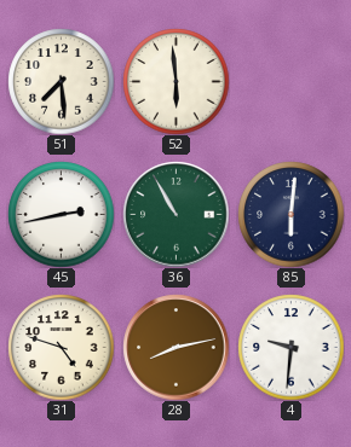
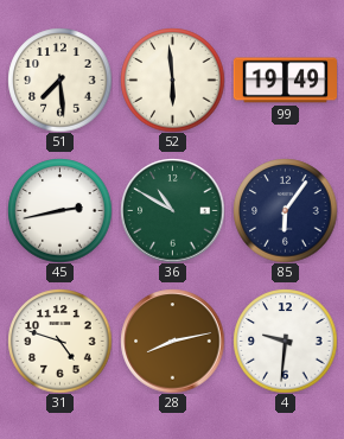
99: none -> 19:49
36: 10:55 -> 10:50
85: 6:01 -> 6:06
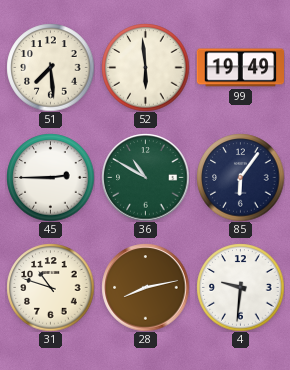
45: 2:43 -> 2:45
31: 4:48 -> 10:48
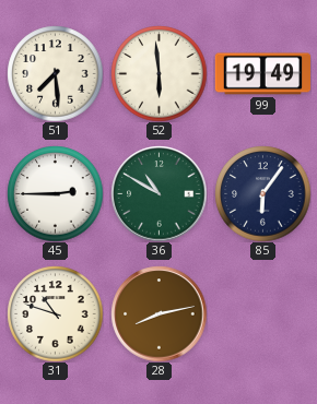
4: 9:31 -> none
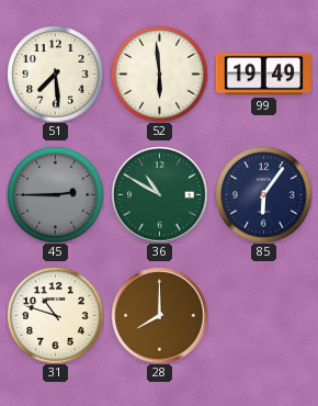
45 dial: white -> grey
28: 8:13 -> 8:00
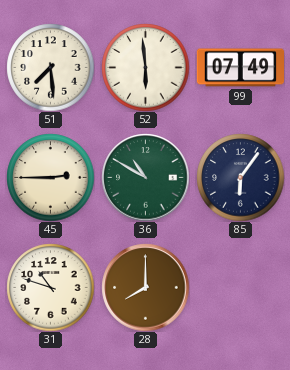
99: 19:49 -> 07:49
45 dial: grey -> cream
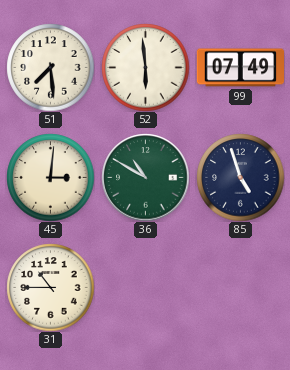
45: 2:45 -> 3:01
85: 6:06 -> 4:57
31: 10:48 -> 10:45
28: 8:00 -> none
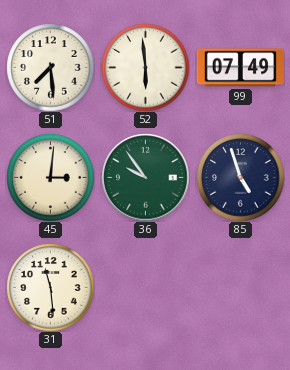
36: 10:50 -> 9:54
31: 10:45 -> 11:29
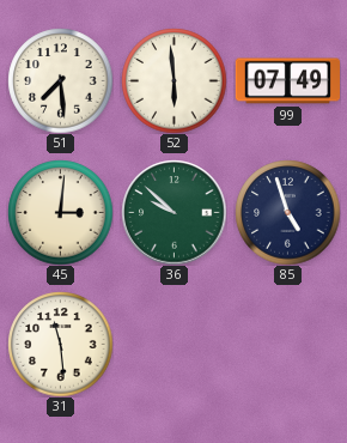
36: 9:54 -> 9:52
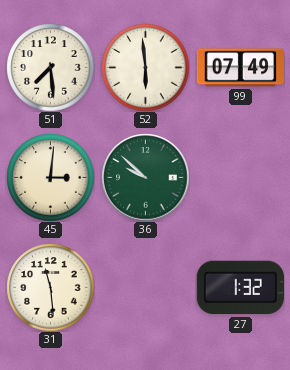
85: 4:57 -> none
27: none -> 1:32
